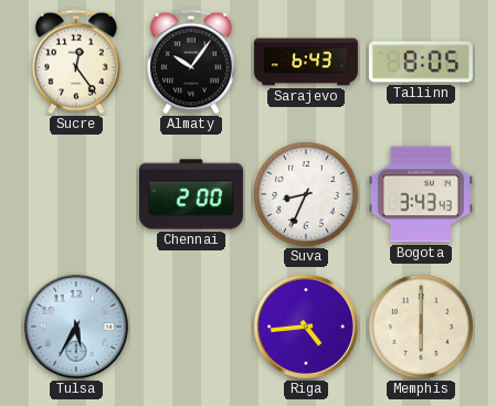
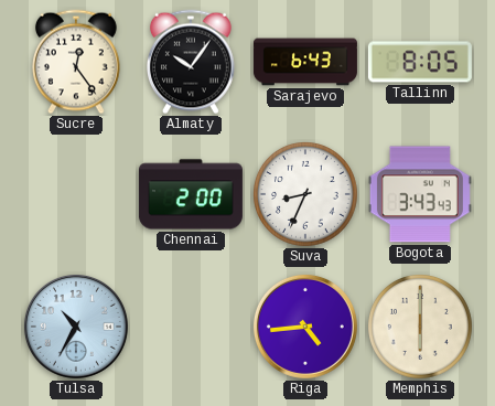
Tulsa: 5:35 -> 10:35
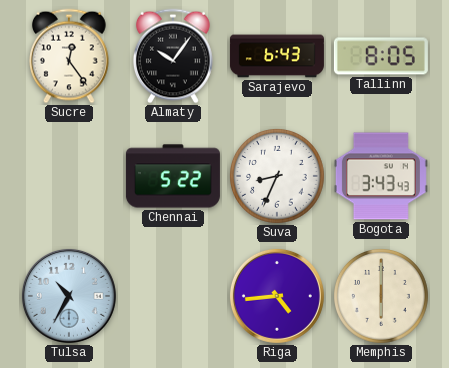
Chennai: 2:00 -> 5:22
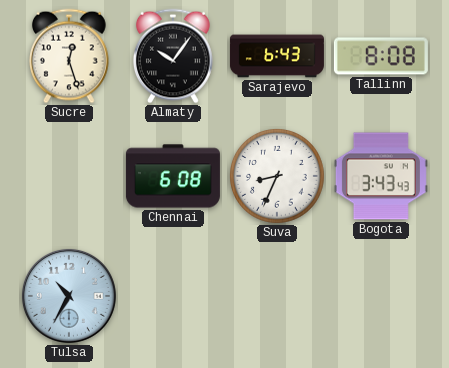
Sucre: 12:24 -> 12:27
Tallinn: 8:05 -> 8:08
Chennai: 5:22 -> 6:08
Riga: 4:44 -> none
Memphis: 6:00 -> none
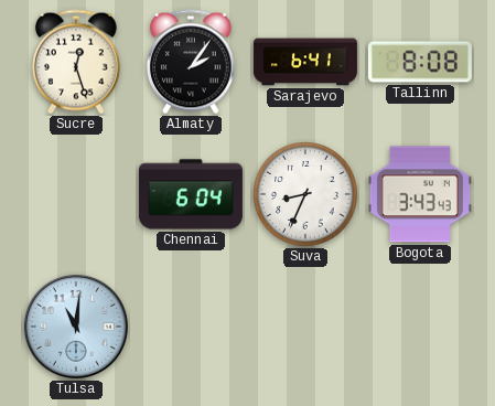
Almaty: 10:06 -> 2:06
Sarajevo: 6:43 -> 6:41
Chennai: 6:08 -> 6:04
Tulsa: 10:35 -> 11:01
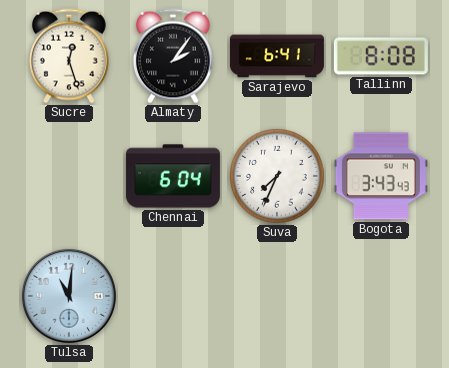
Suva: 8:34 -> 7:34
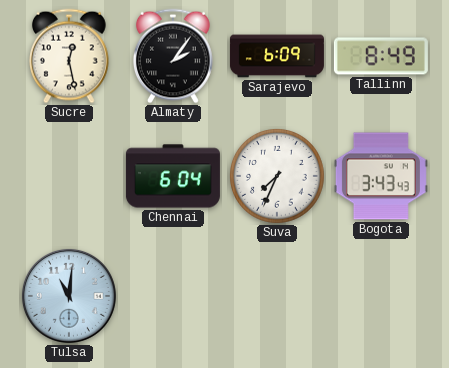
Sucre: 12:27 -> 12:28
Sarajevo: 6:41 -> 6:09
Tallinn: 8:08 -> 8:49
